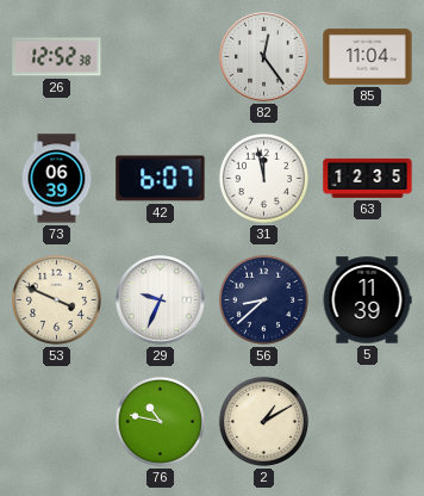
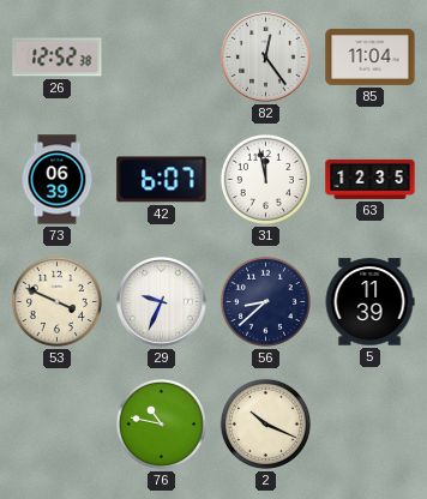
2: 1:10 -> 10:19
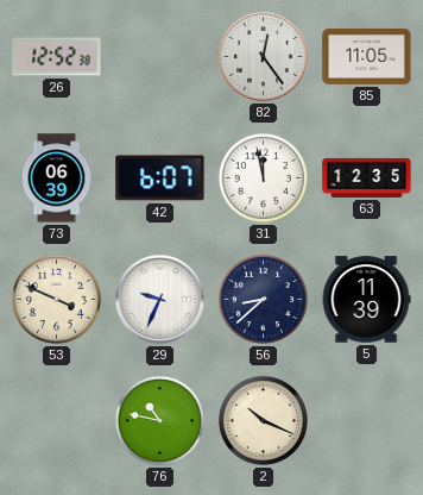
85: 11:04 -> 11:05
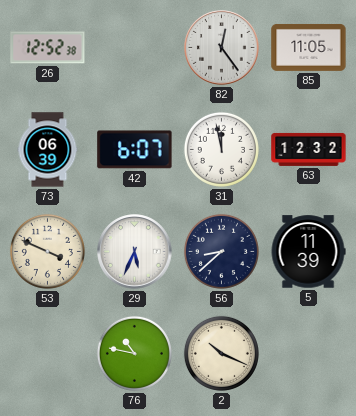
63: 12:35 -> 12:32
29: 9:34 -> 5:34
